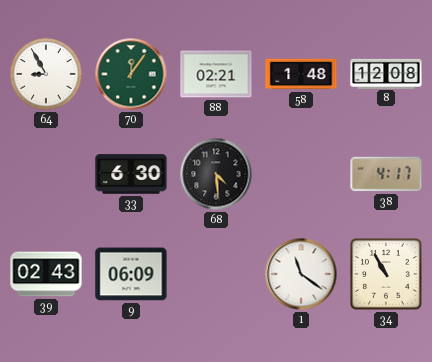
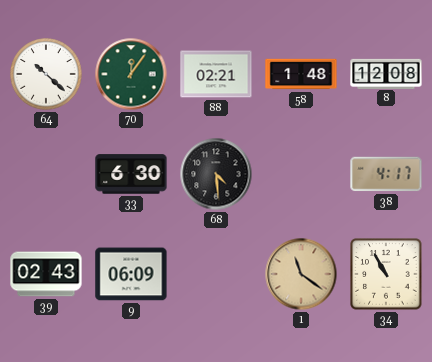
64: 8:55 -> 10:22
1 dial: white -> champagne
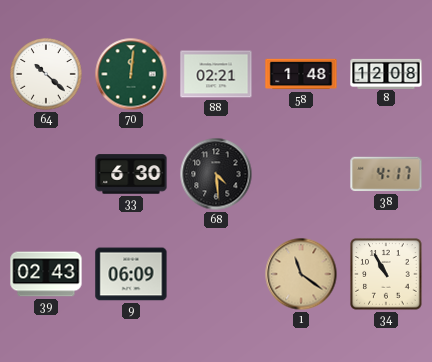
70: 12:06 -> 12:01
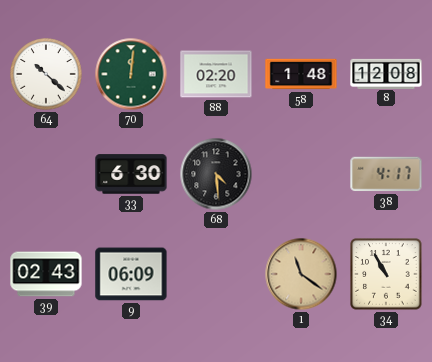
88: 02:21 -> 02:20
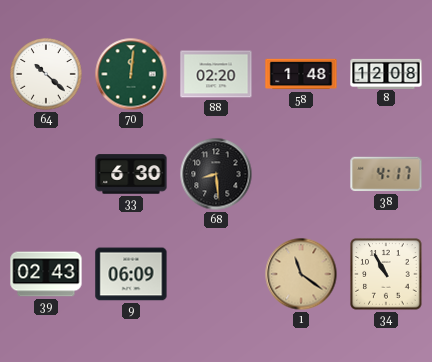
68: 4:29 -> 8:29
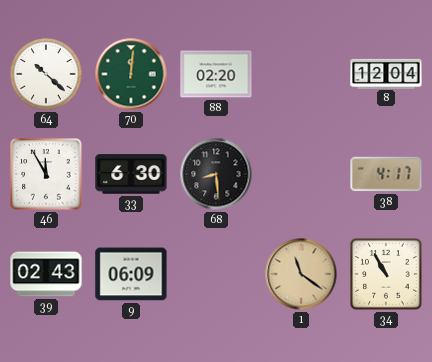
58: 1:48 -> none
8: 12:08 -> 12:04
46: none -> 11:55
